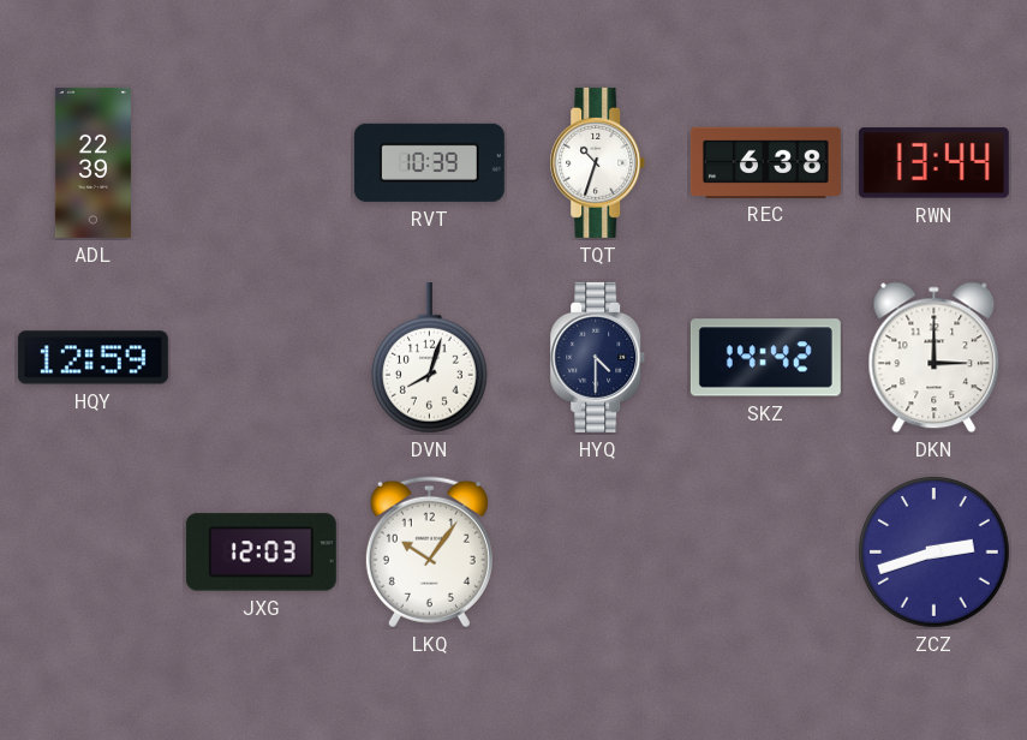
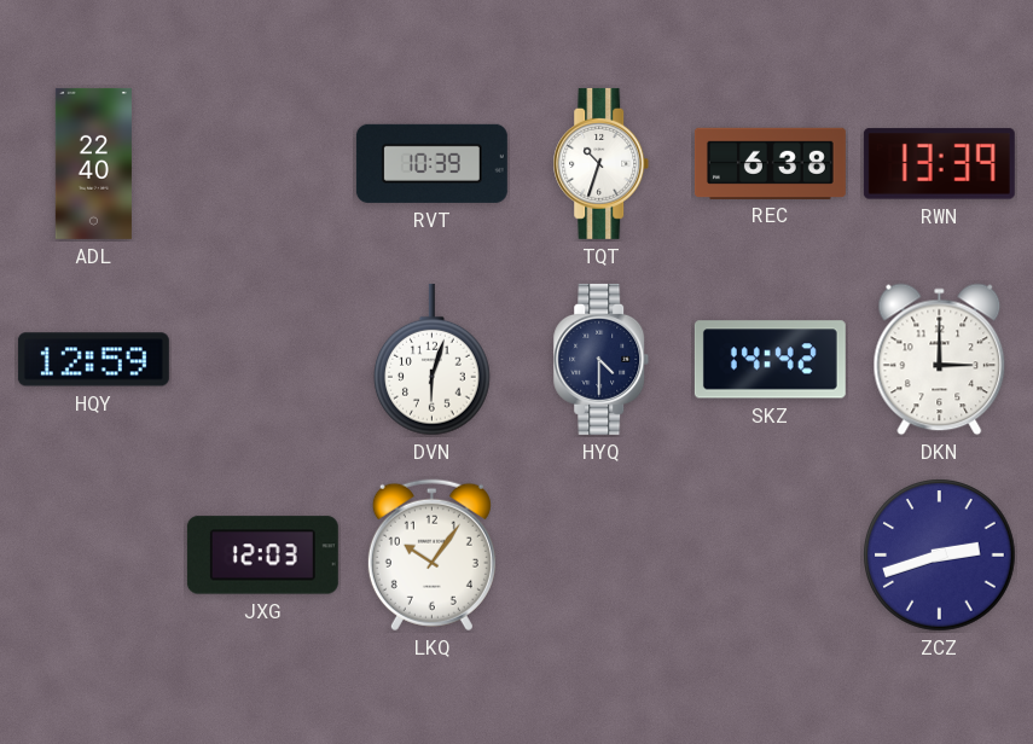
ADL: 22:39 -> 22:40
RWN: 13:44 -> 13:39
DVN: 8:03 -> 6:03
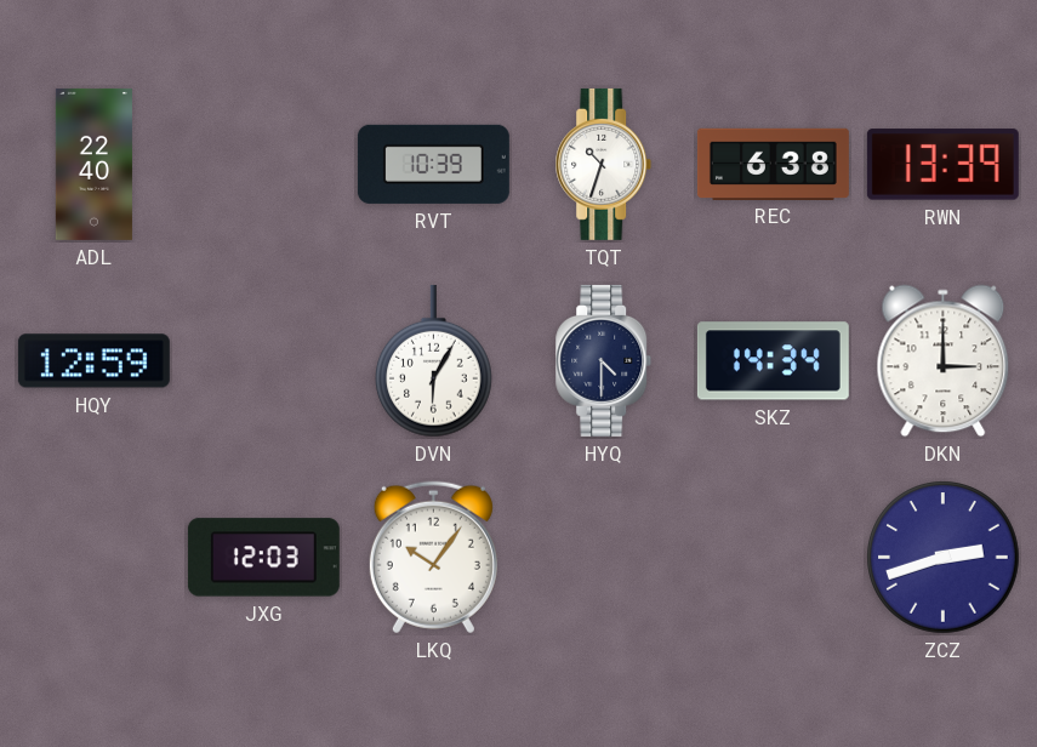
DVN: 6:03 -> 6:05
SKZ: 14:42 -> 14:34
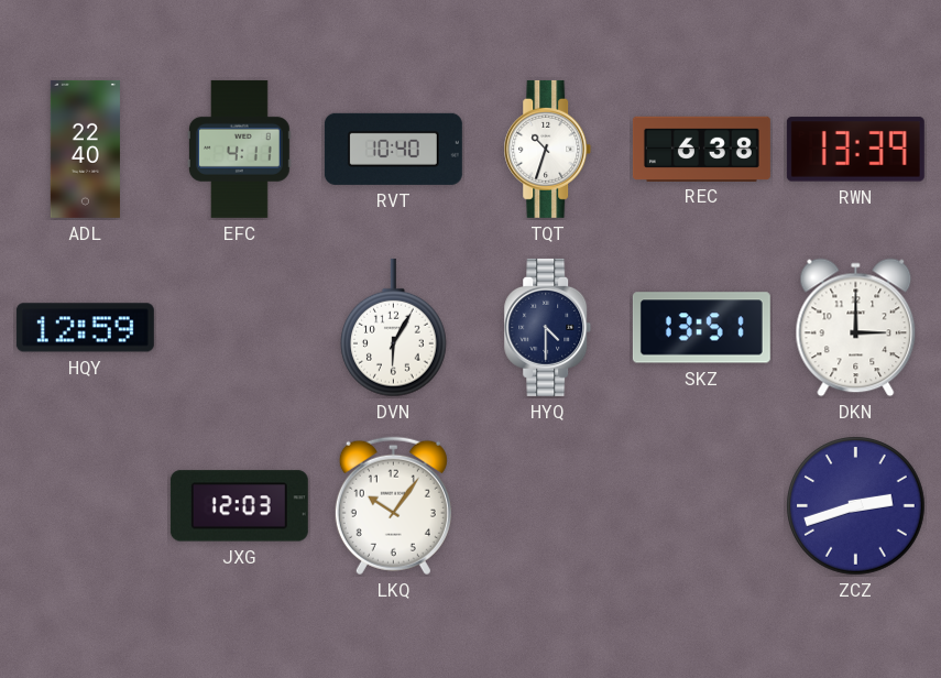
EFC: none -> 4:11
RVT: 10:39 -> 10:40
SKZ: 14:34 -> 13:51
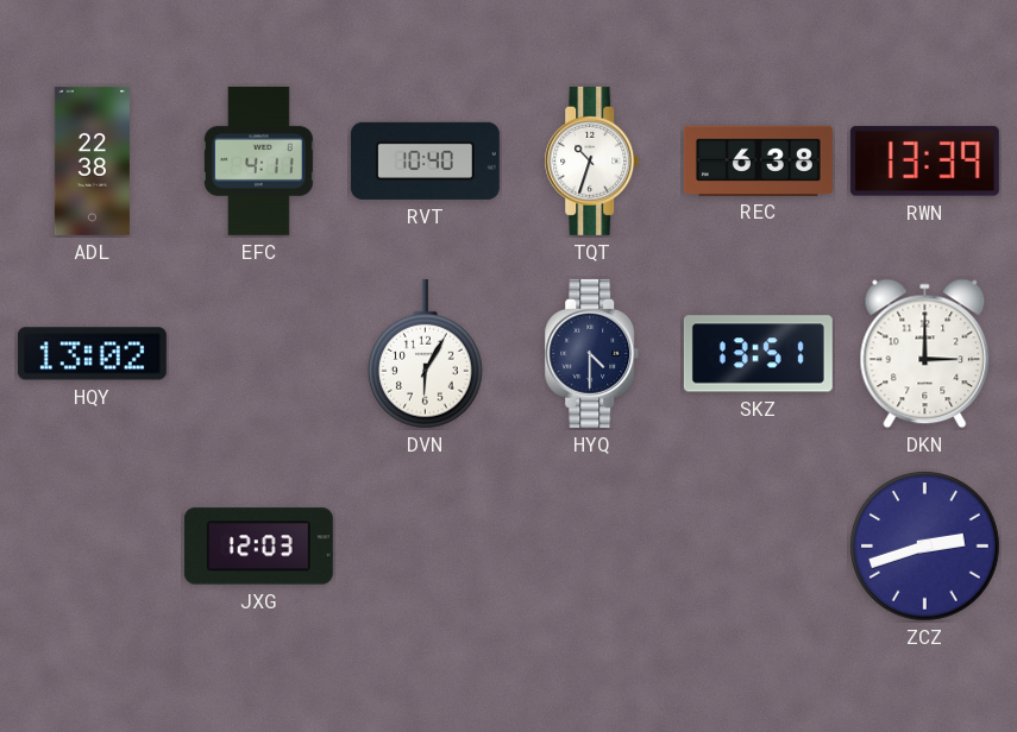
ADL: 22:40 -> 22:38
HQY: 12:59 -> 13:02
LKQ: 10:06 -> none
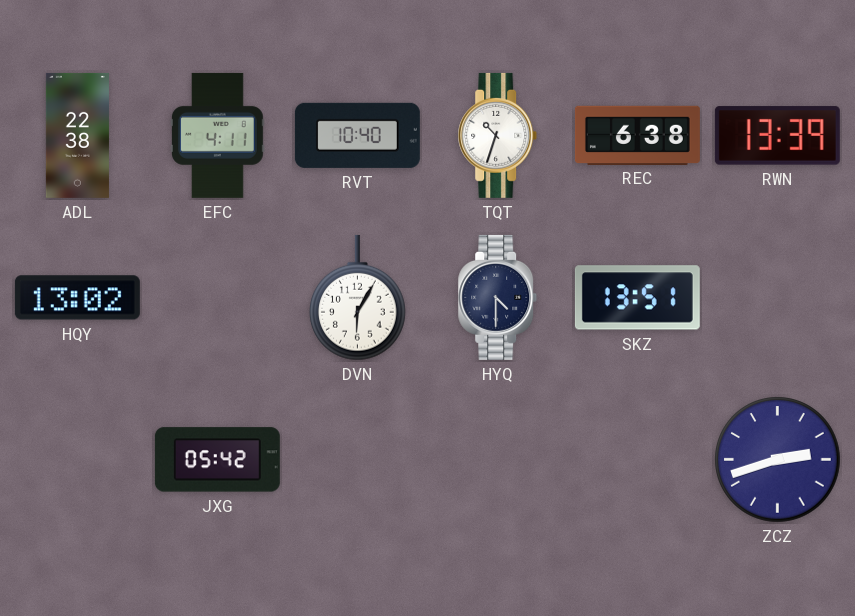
DKN: 3:00 -> none
JXG: 12:03 -> 05:42
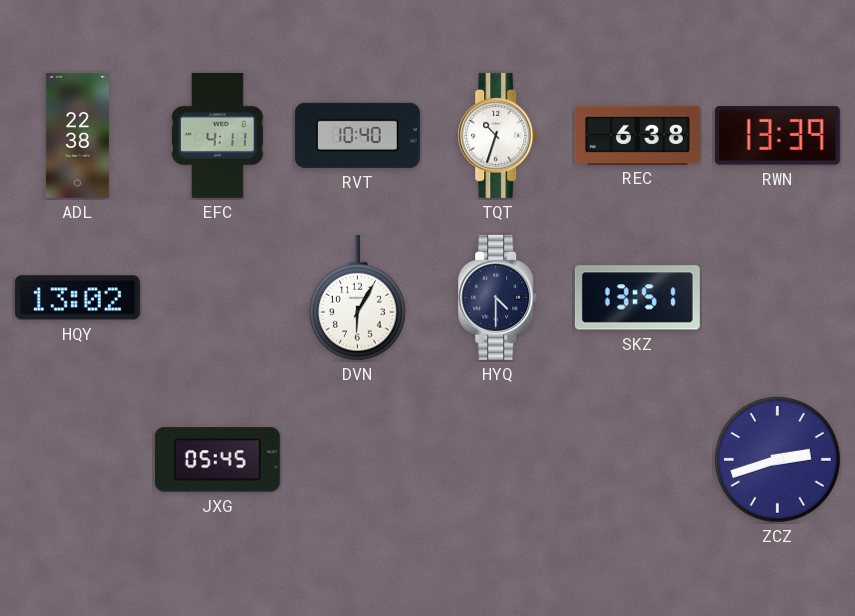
JXG: 05:42 -> 05:45
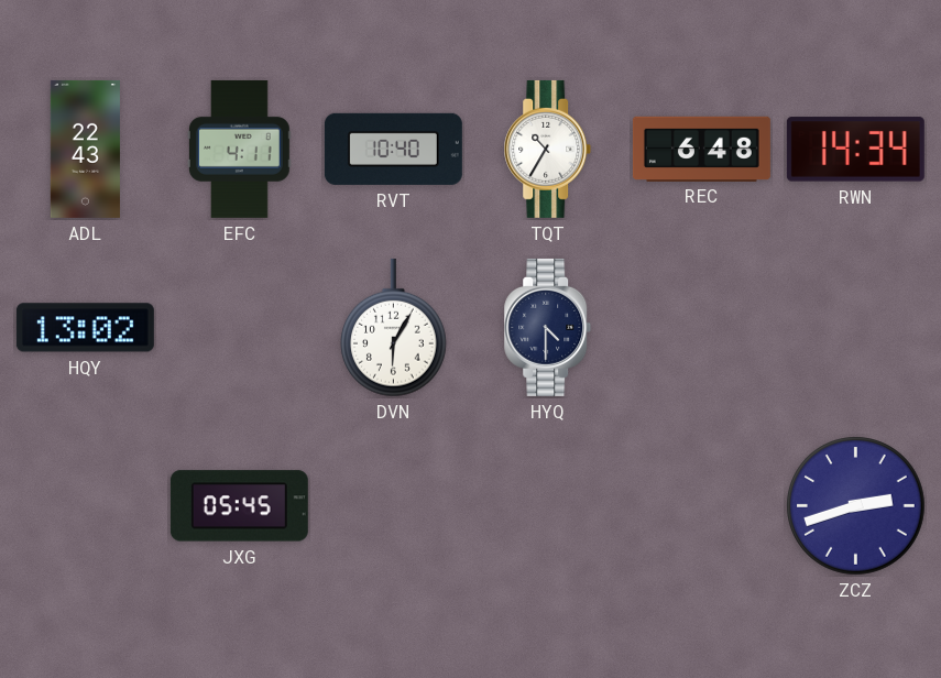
ADL: 22:38 -> 22:43
TQT: 10:33 -> 10:35
REC: 6:38 -> 6:48
RWN: 13:39 -> 14:34
SKZ: 13:51 -> none
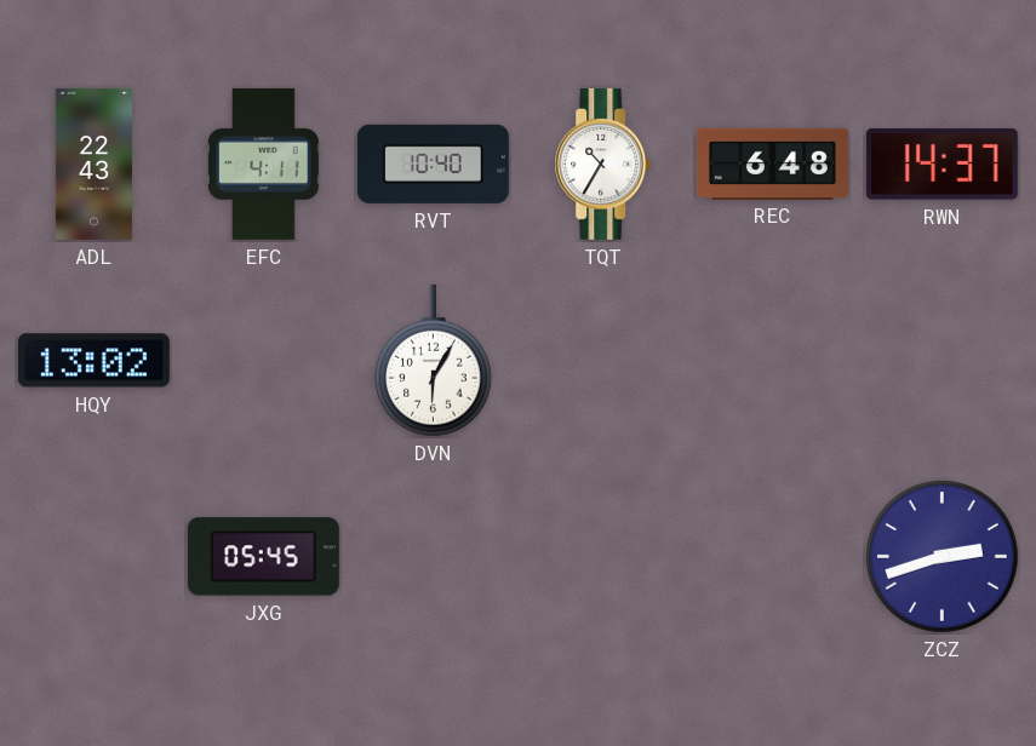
RWN: 14:34 -> 14:37
HYQ: 4:30 -> none
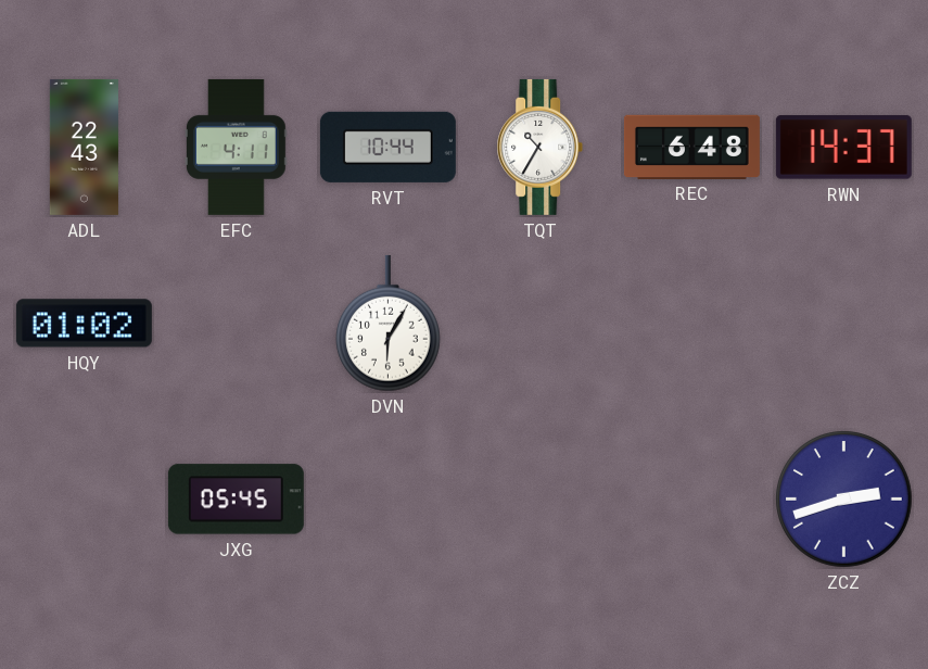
RVT: 10:40 -> 10:44
HQY: 13:02 -> 01:02
